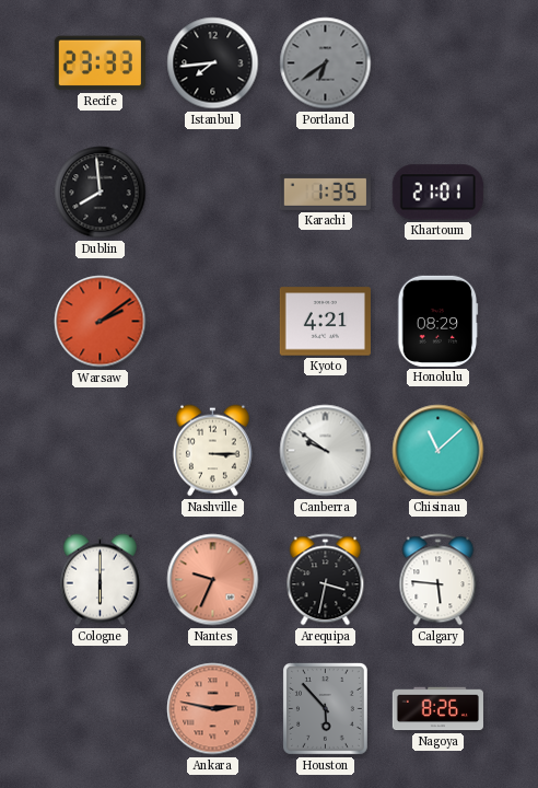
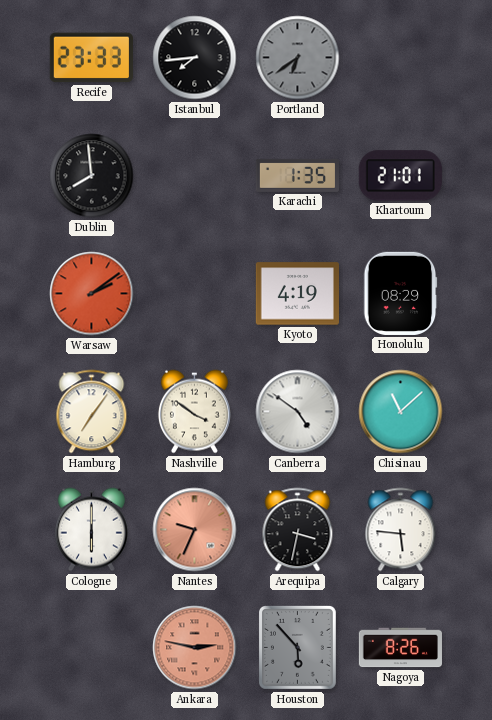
Kyoto: 4:21 -> 4:19
Hamburg: none -> 7:06
Nashville: 3:15 -> 3:51
Canberra: 9:51 -> 4:51
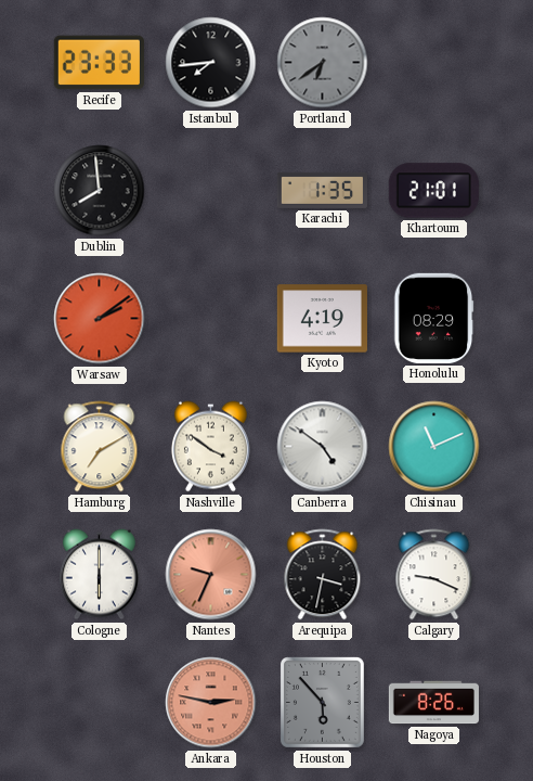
Hamburg: 7:06 -> 7:10
Chisinau: 11:08 -> 11:11
Calgary: 5:46 -> 9:19
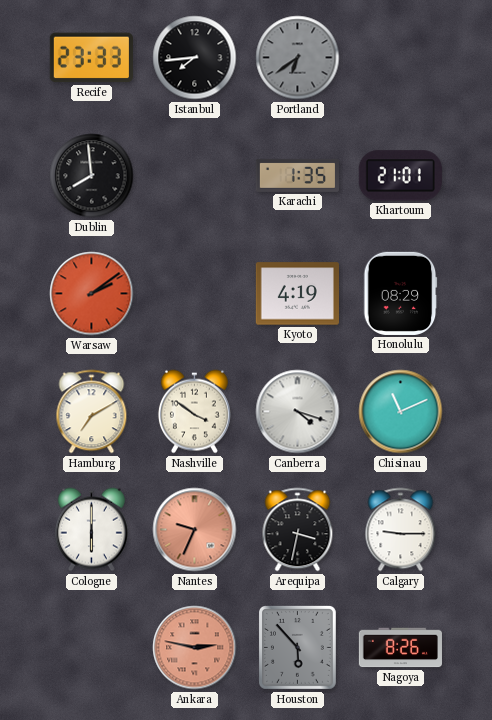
Canberra: 4:51 -> 4:18
Calgary: 9:19 -> 9:15
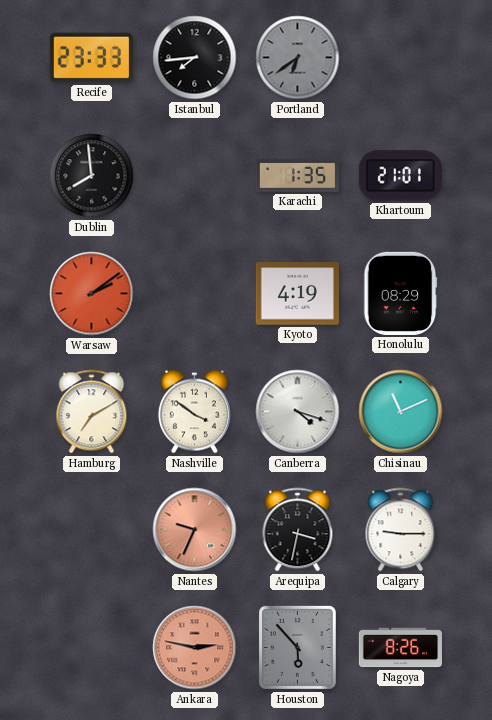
Cologne: 6:00 -> none
